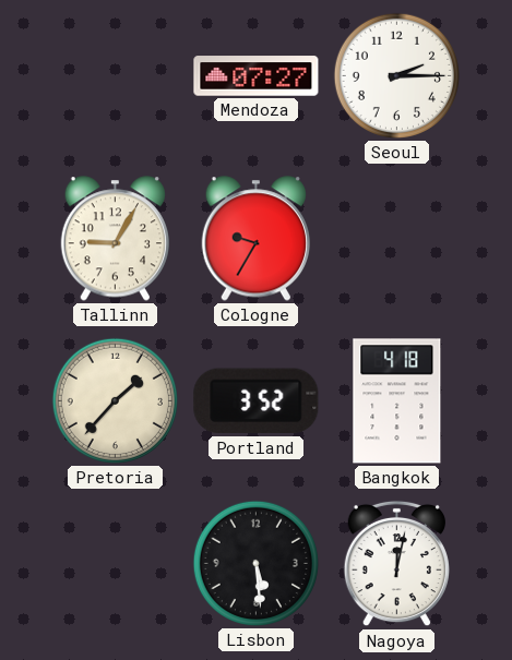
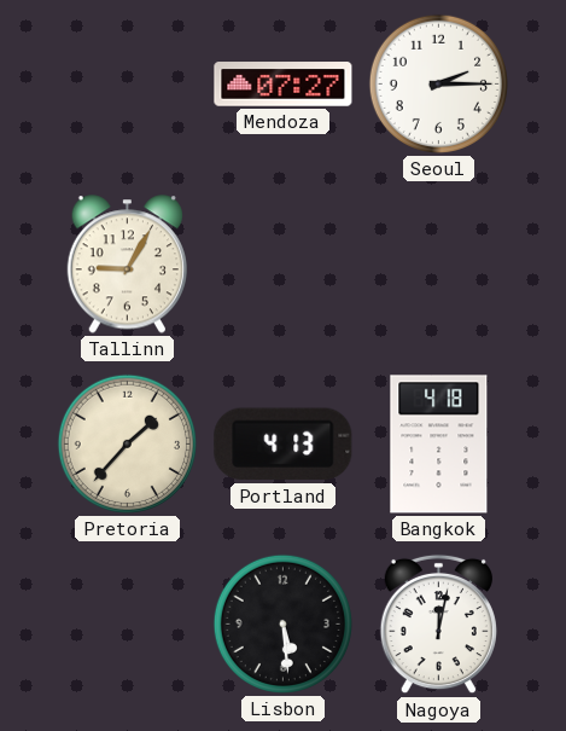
Cologne: 9:35 -> none
Portland: 3:52 -> 4:13
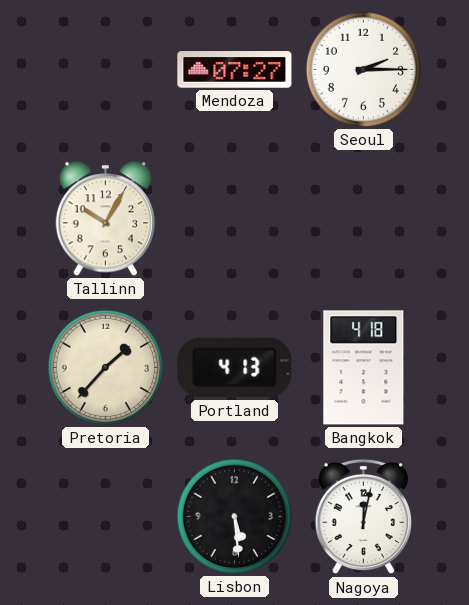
Tallinn: 9:05 -> 10:05
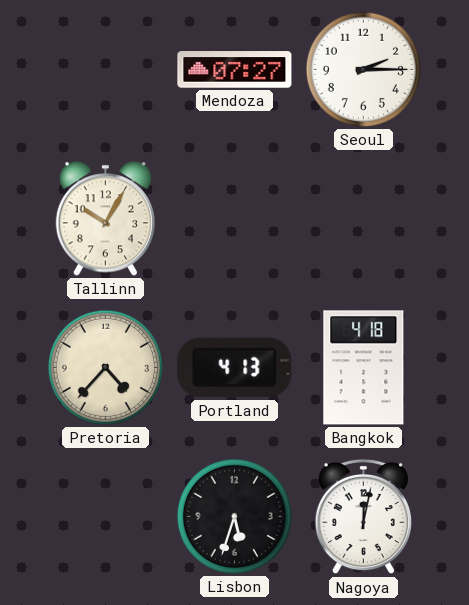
Pretoria: 1:37 -> 4:37
Lisbon: 5:29 -> 5:33
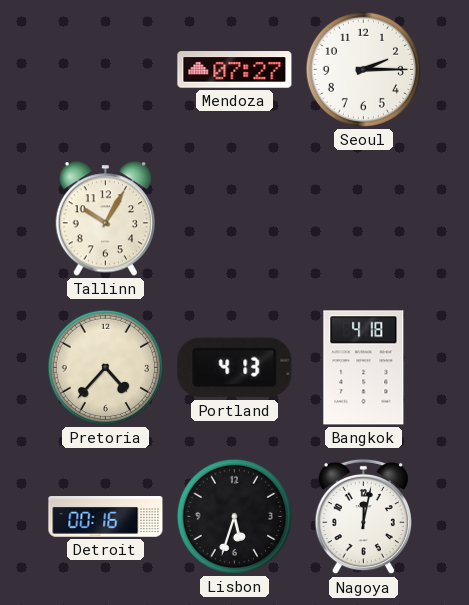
Detroit: none -> 00:16
